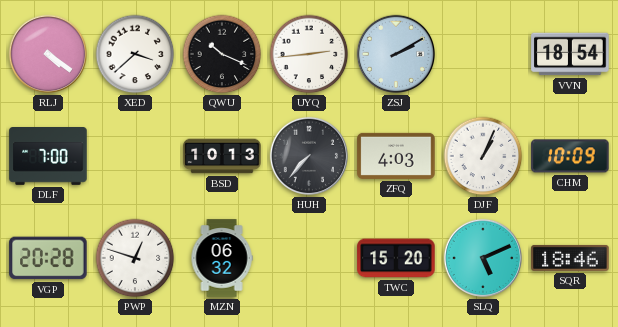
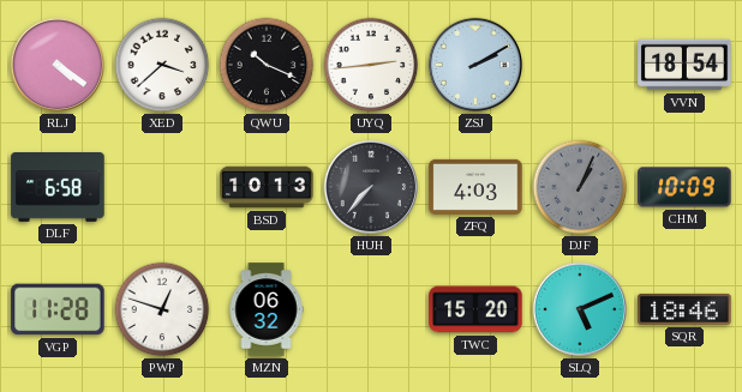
DLF: 7:00 -> 6:58
DJF dial: white -> grey
VGP: 20:28 -> 11:28
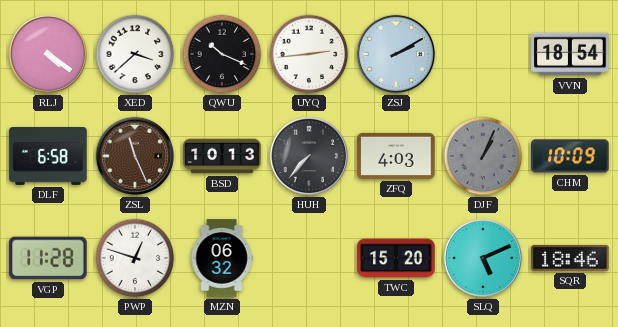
ZSL: none -> 11:26
